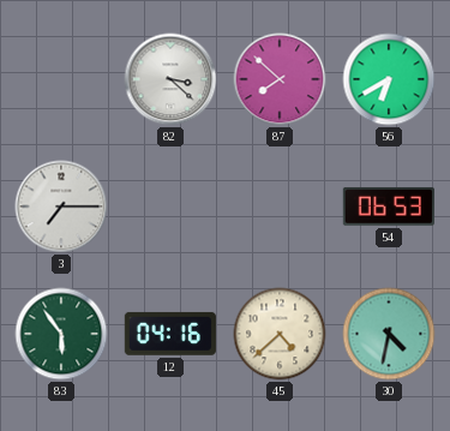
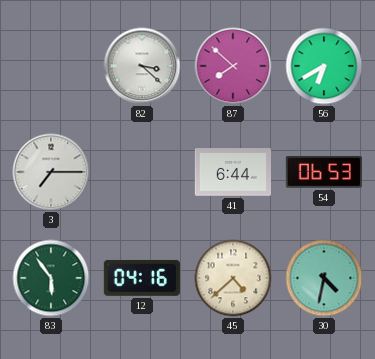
41: none -> 6:44
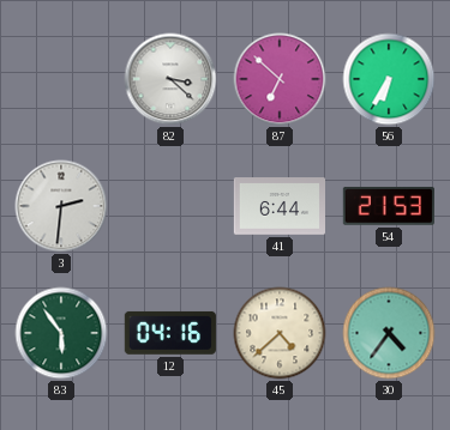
87: 7:52 -> 6:52
56: 6:40 -> 6:35
3: 7:15 -> 2:31
54: 06:53 -> 21:53
30: 4:32 -> 4:36
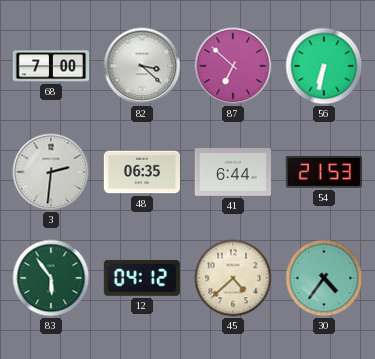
68: none -> 7:00
56: 6:35 -> 6:32
48: none -> 06:35
12: 04:16 -> 04:12
